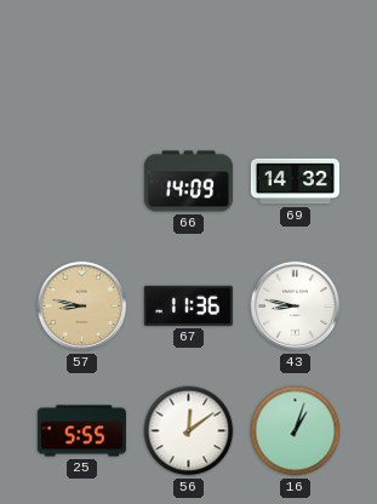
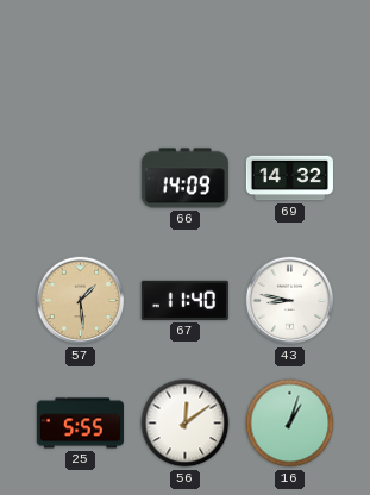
57: 8:47 -> 1:29
67: 11:36 -> 11:40
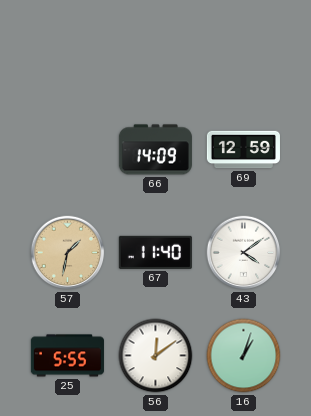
69: 14:32 -> 12:59
57: 1:29 -> 1:32
43: 8:47 -> 4:09
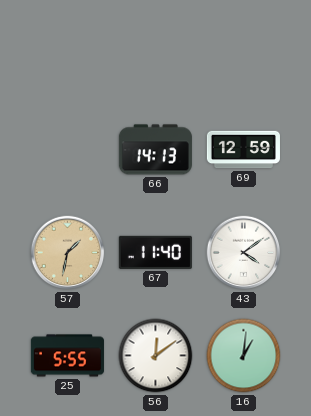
66: 14:09 -> 14:13
16: 1:03 -> 1:01
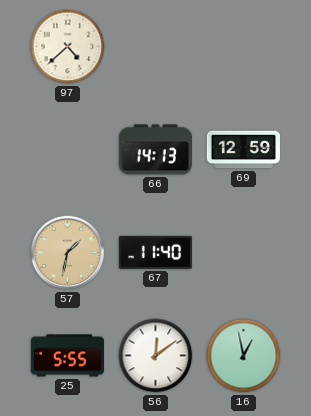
97: none -> 4:38
43: 4:09 -> none
16: 1:01 -> 12:58
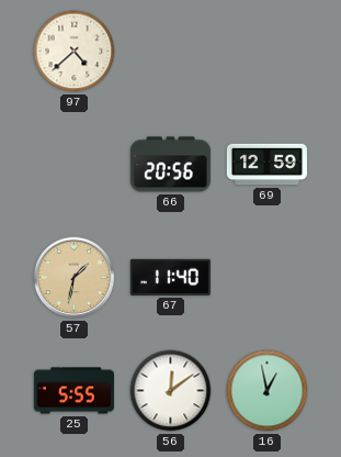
66: 14:13 -> 20:56
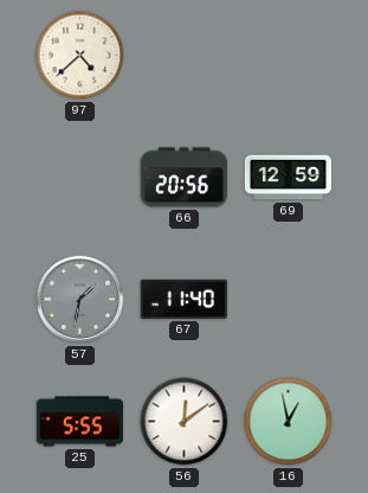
57 dial: champagne -> grey
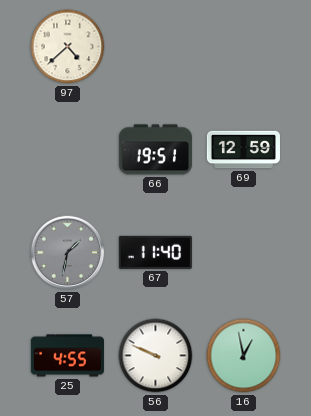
66: 20:56 -> 19:51
25: 5:55 -> 4:55
56: 12:09 -> 9:49
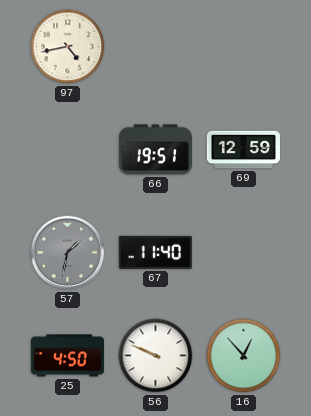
97: 4:38 -> 4:43
25: 4:55 -> 4:50
16: 12:58 -> 12:53
